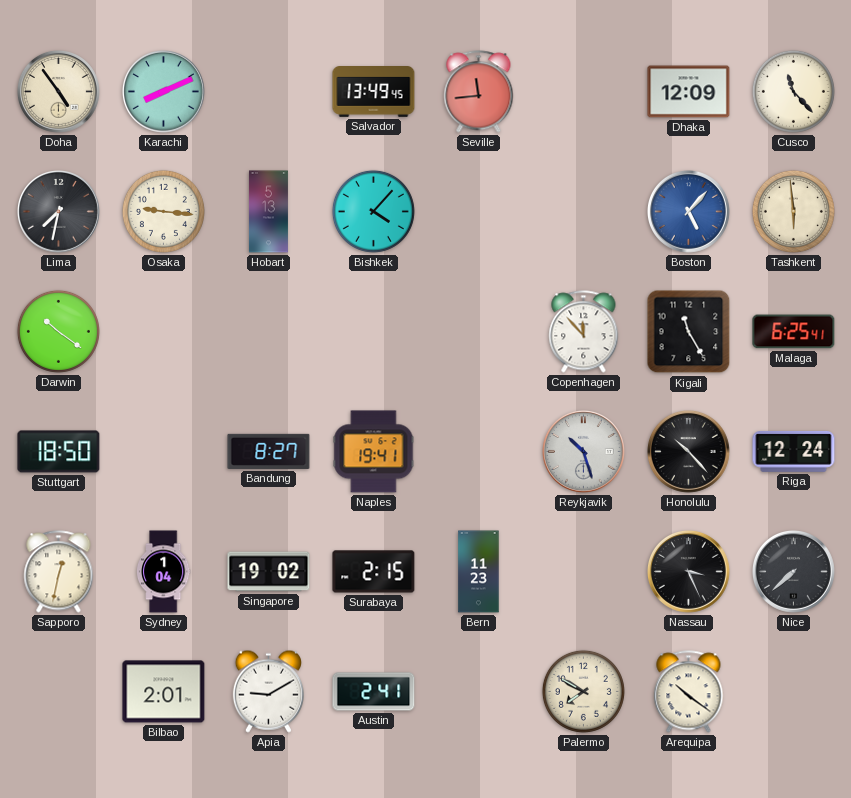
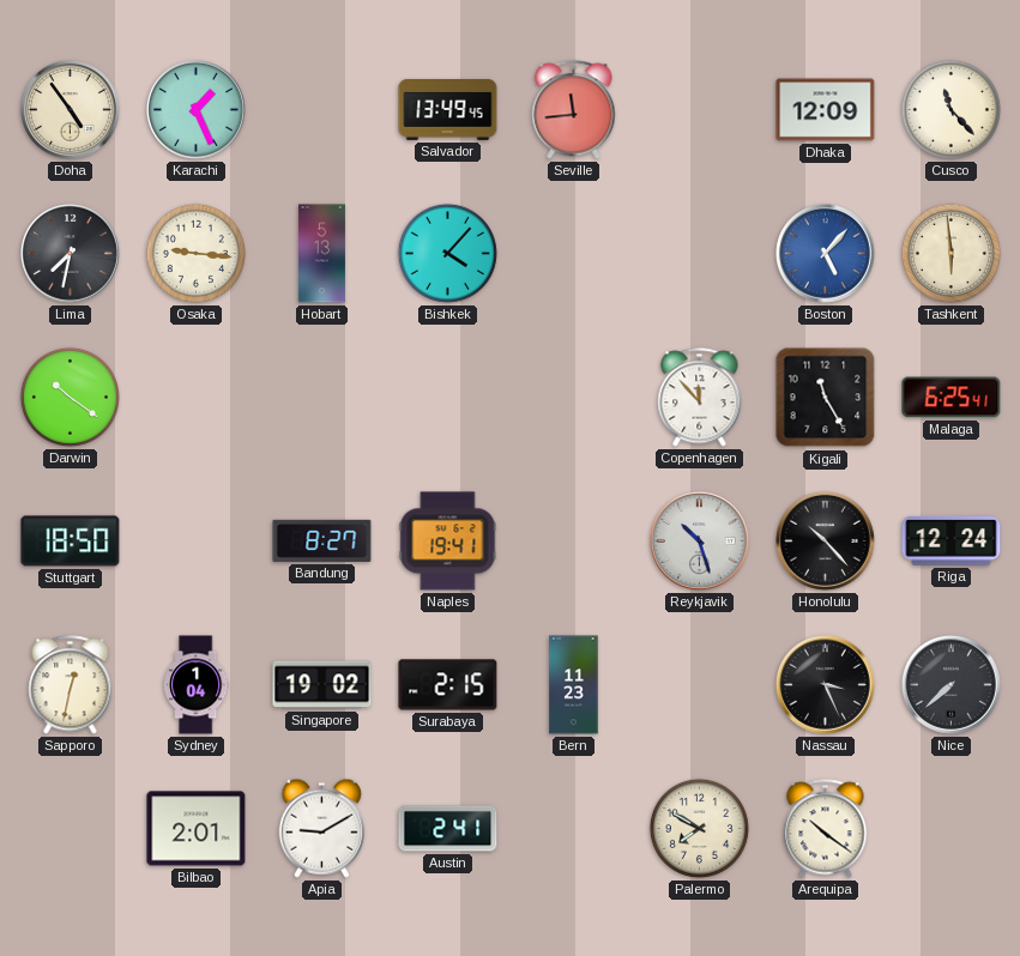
Karachi: 8:11 -> 1:26
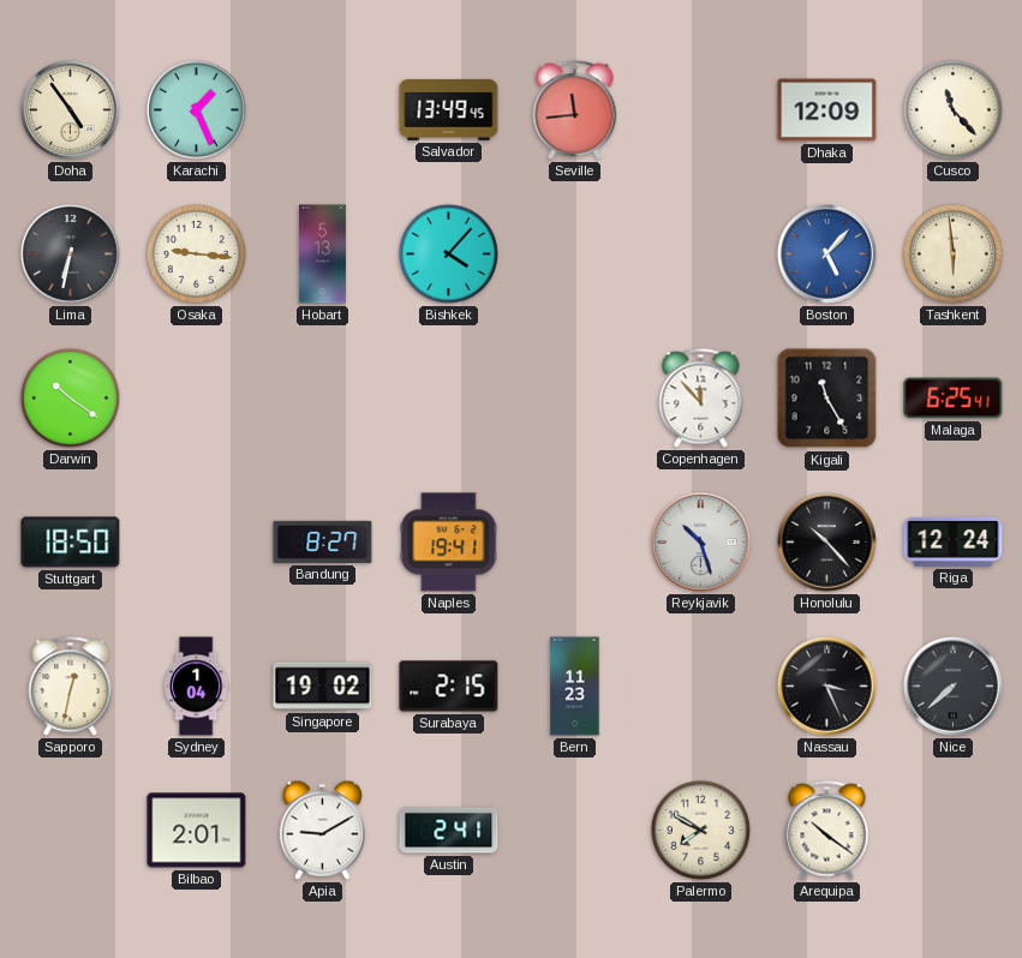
Lima: 7:32 -> 6:32
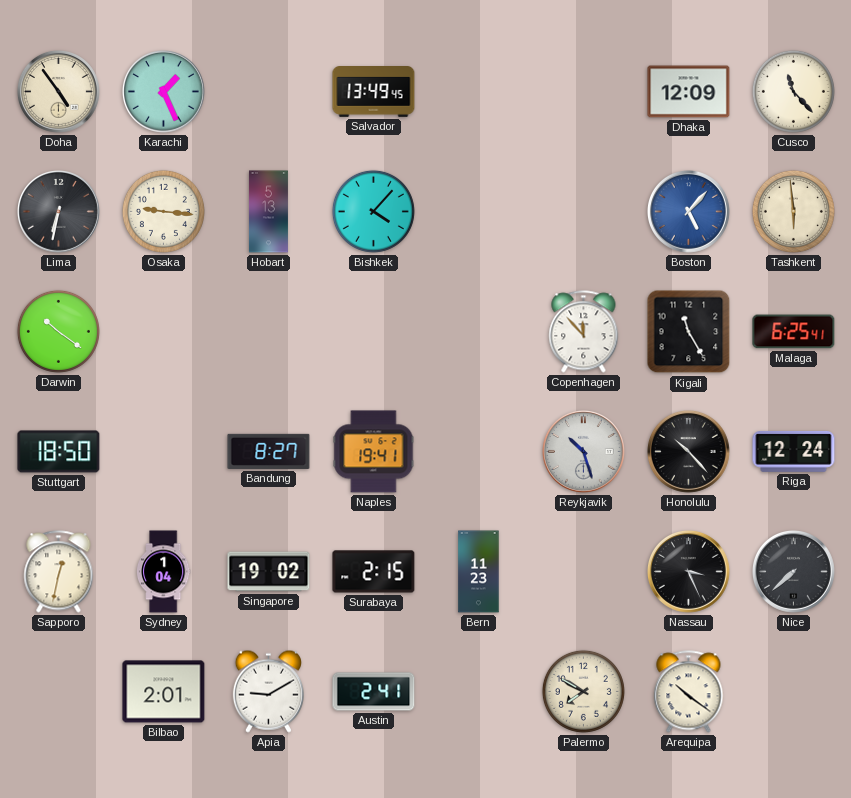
Seville: 11:44 -> none
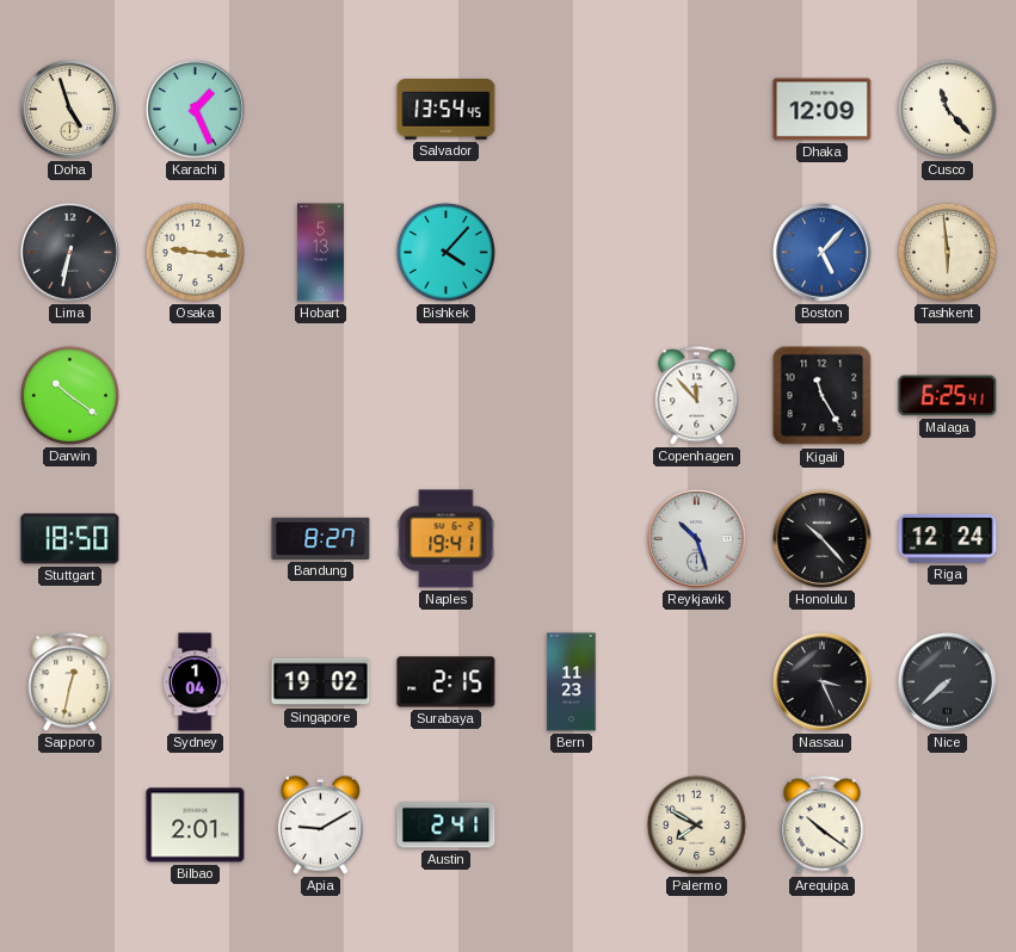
Doha: 4:54 -> 4:57
Salvador: 13:49 -> 13:54
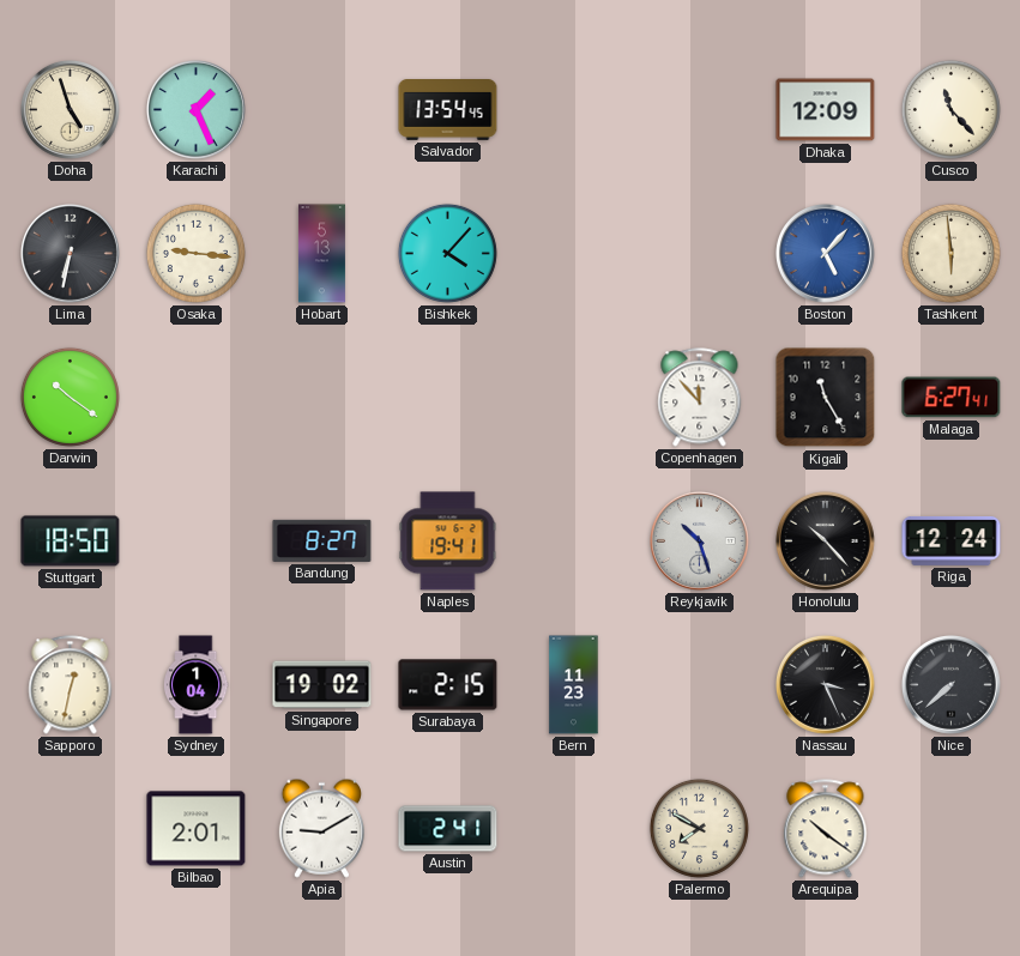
Malaga: 6:25 -> 6:27
